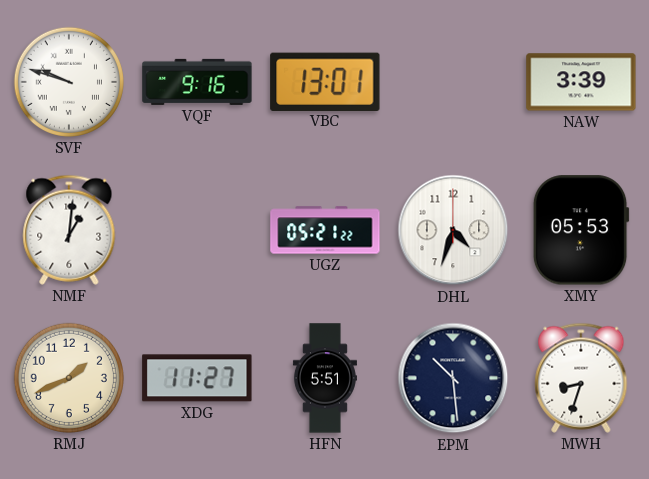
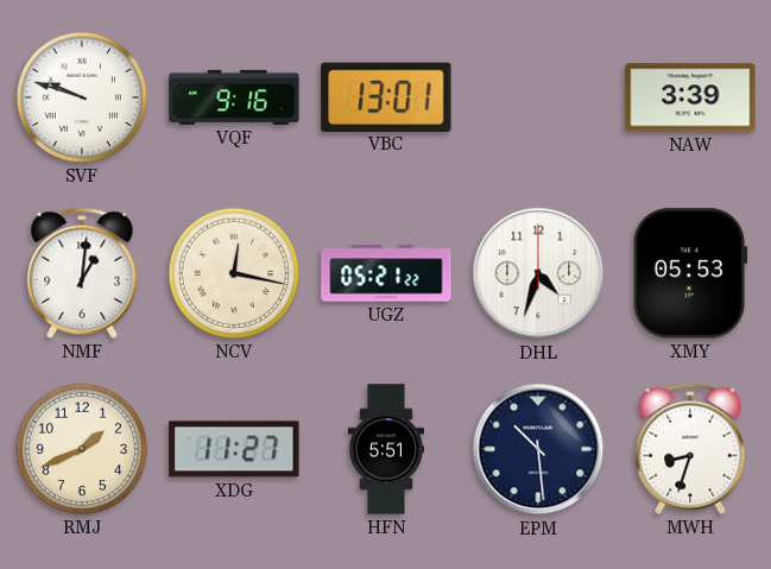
NCV: none -> 12:17
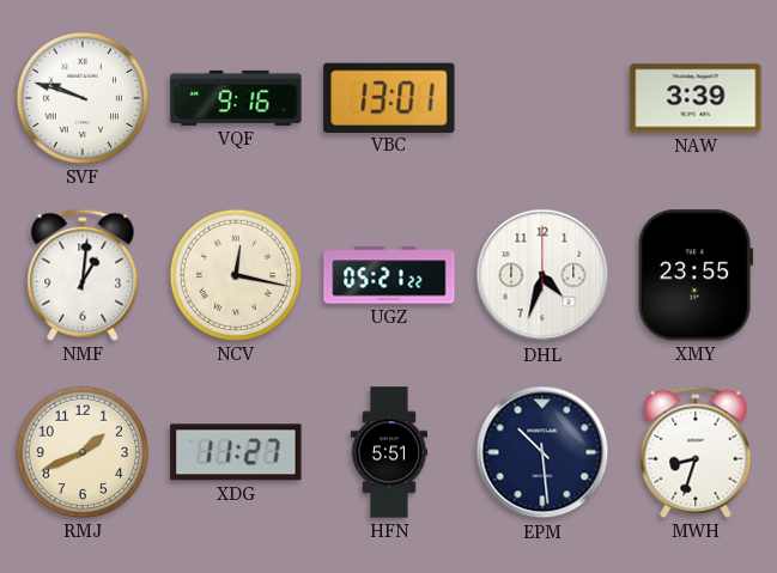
XMY: 05:53 -> 23:55
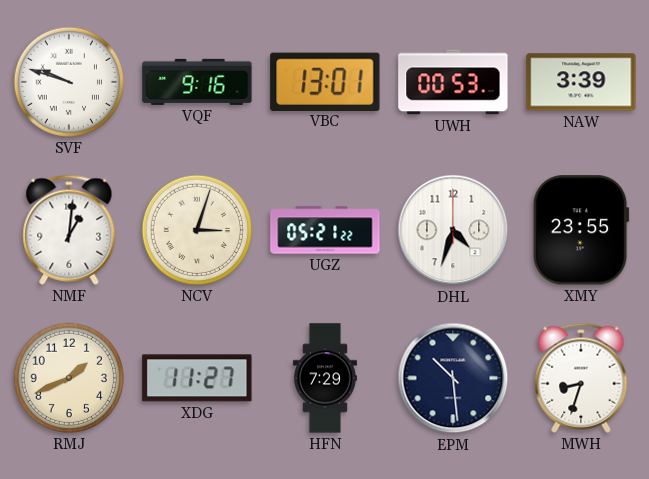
UWH: none -> 00:53
NCV: 12:17 -> 3:03
HFN: 5:51 -> 7:29
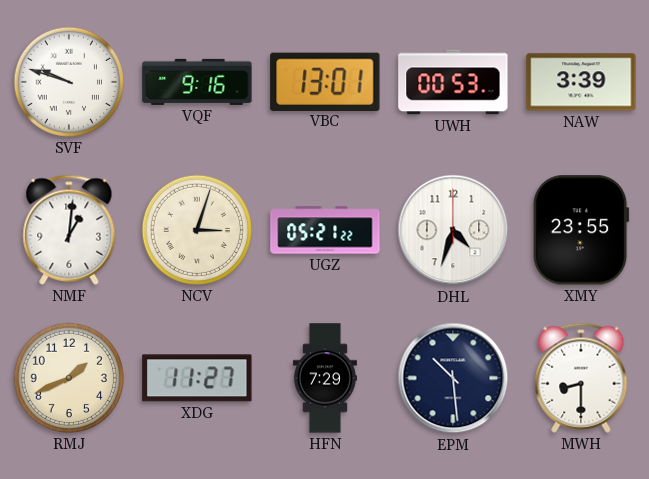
MWH: 8:33 -> 8:30
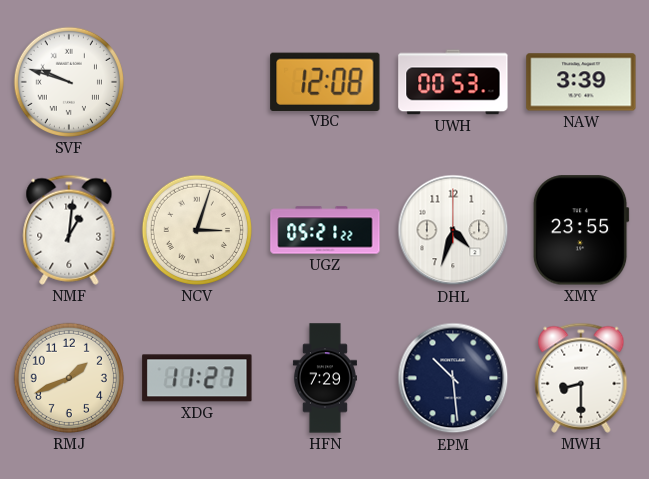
VQF: 9:16 -> none
VBC: 13:01 -> 12:08
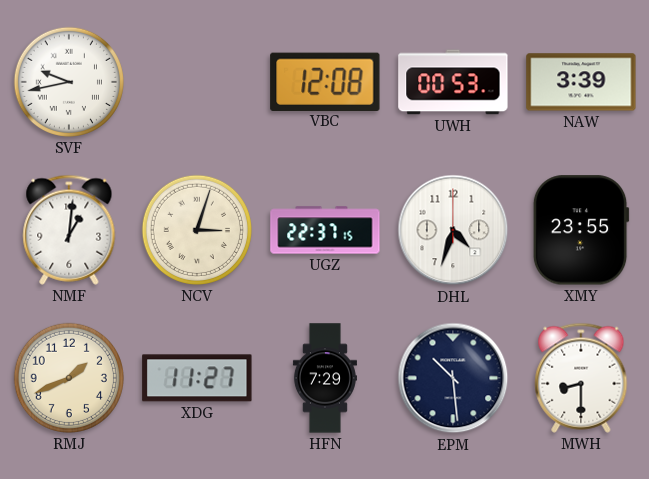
SVF: 9:48 -> 9:43
UGZ: 05:21 -> 22:37
